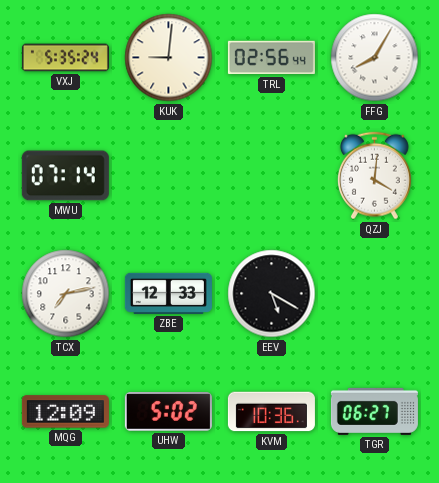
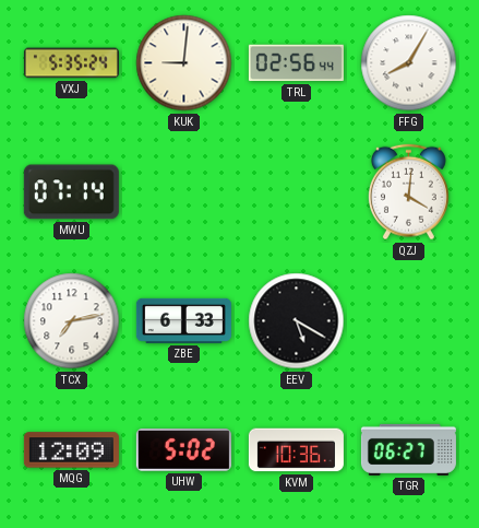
ZBE: 12:33 -> 6:33
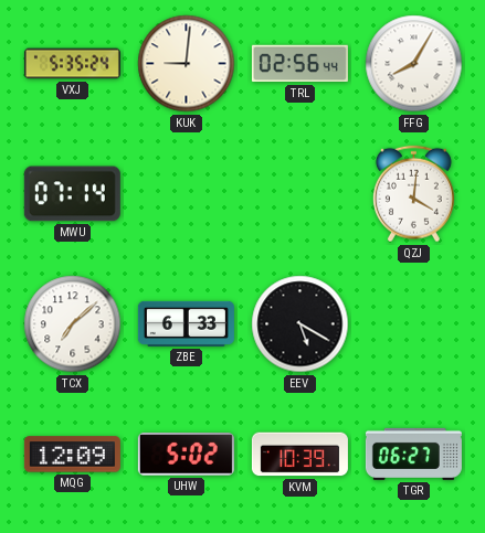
TCX: 7:13 -> 7:08
KVM: 10:36 -> 10:39
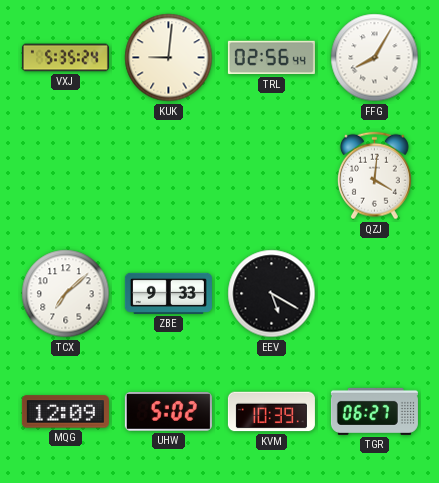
MWU: 07:14 -> none
ZBE: 6:33 -> 9:33
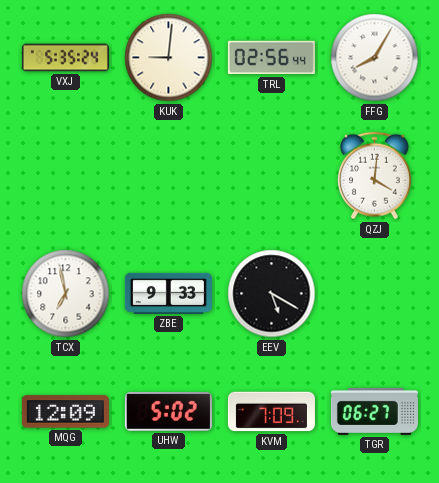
TCX: 7:08 -> 6:58
KVM: 10:39 -> 7:09
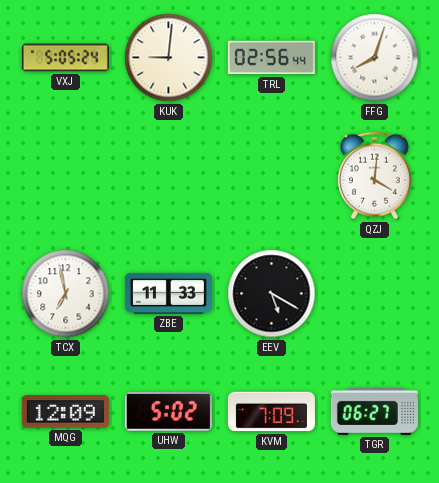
VXJ: 5:35 -> 5:05
FFG: 8:05 -> 8:03
ZBE: 9:33 -> 11:33
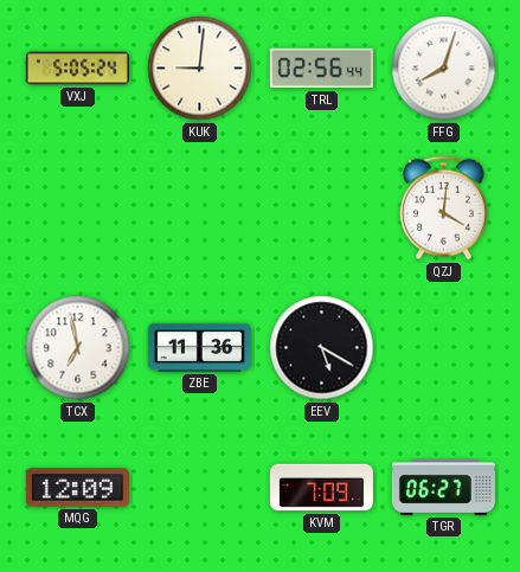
ZBE: 11:33 -> 11:36
UHW: 5:02 -> none
